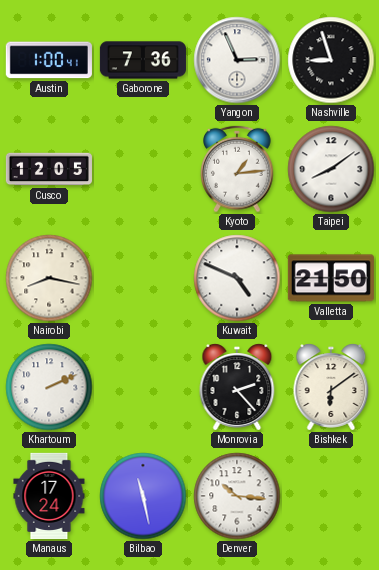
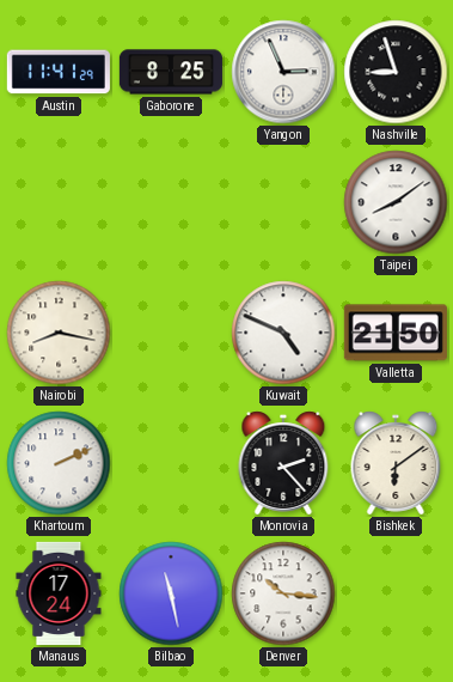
Austin: 1:00 -> 11:41
Gaborone: 7:36 -> 8:25
Cusco: 12:05 -> none
Kyoto: 1:14 -> none
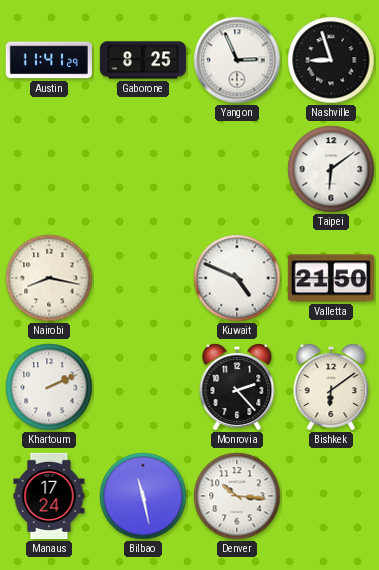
Taipei: 8:09 -> 6:09
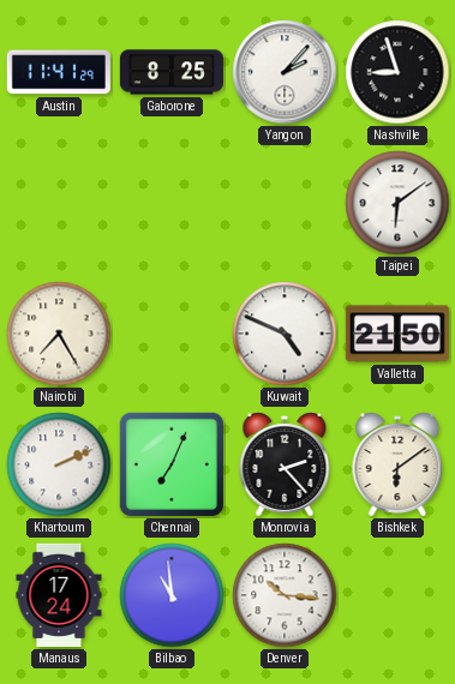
Yangon: 2:56 -> 2:07
Nairobi: 8:17 -> 7:25
Chennai: none -> 7:04
Bilbao: 11:28 -> 10:59
